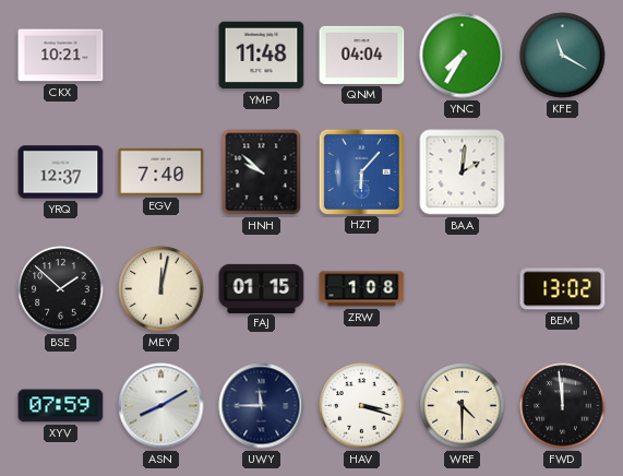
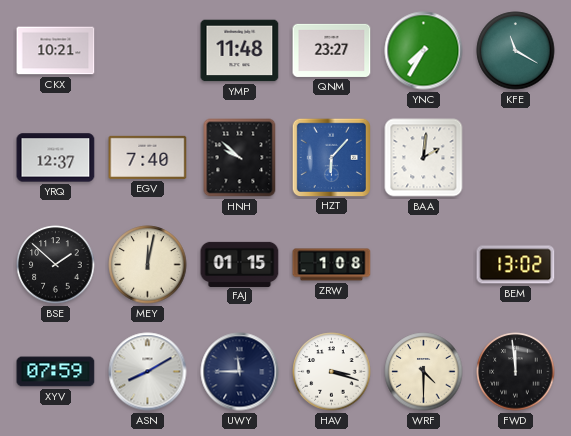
QNM: 04:04 -> 23:27
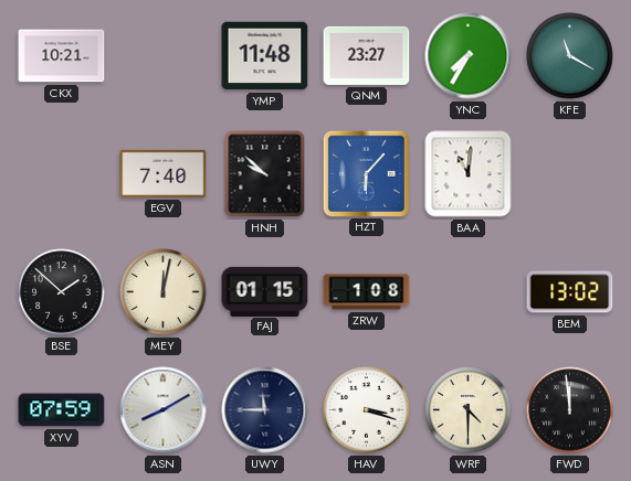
YRQ: 12:37 -> none
BAA: 2:01 -> 11:01
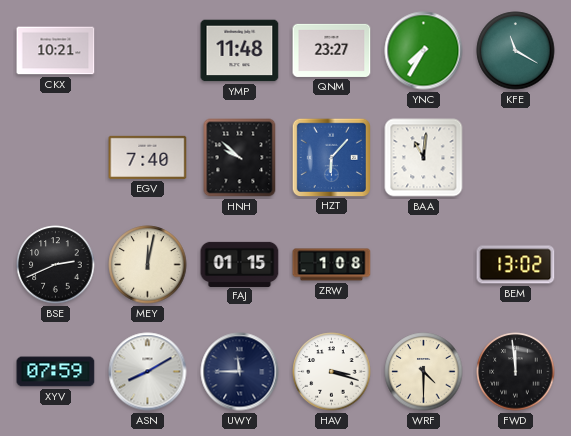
BSE: 1:52 -> 2:41
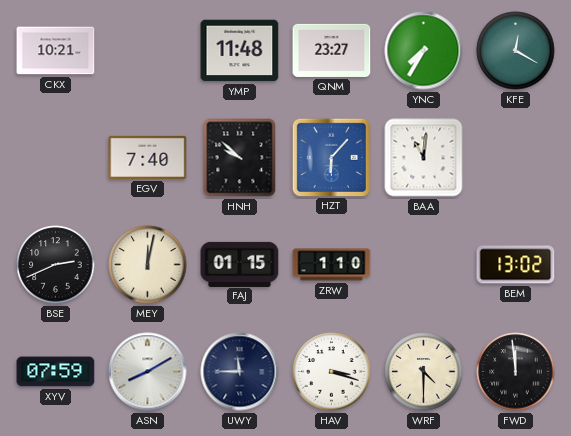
KFE: 11:20 -> 12:20
ZRW: 1:08 -> 1:10
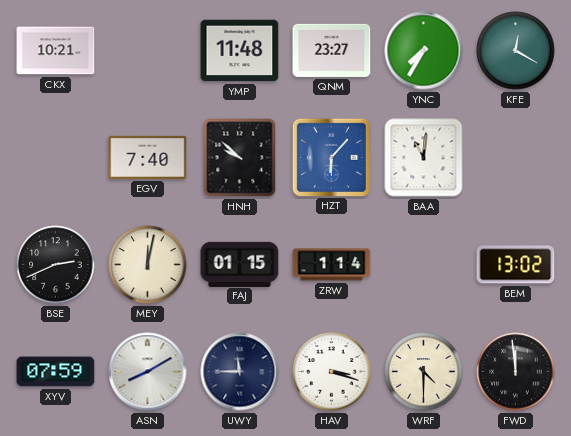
ZRW: 1:10 -> 1:14
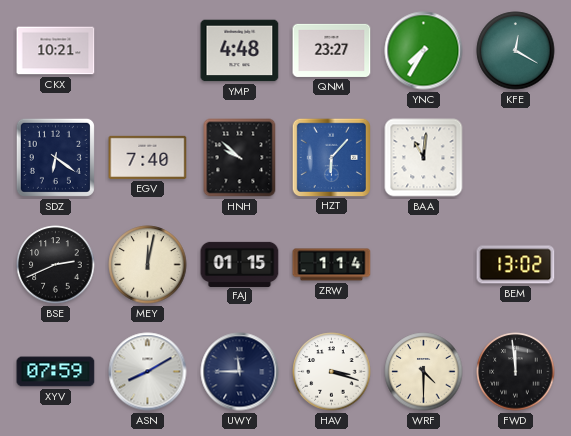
YMP: 11:48 -> 4:48
SDZ: none -> 6:21
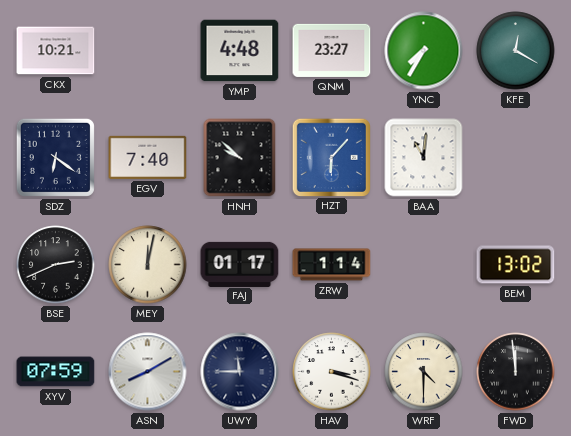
FAJ: 01:15 -> 01:17
